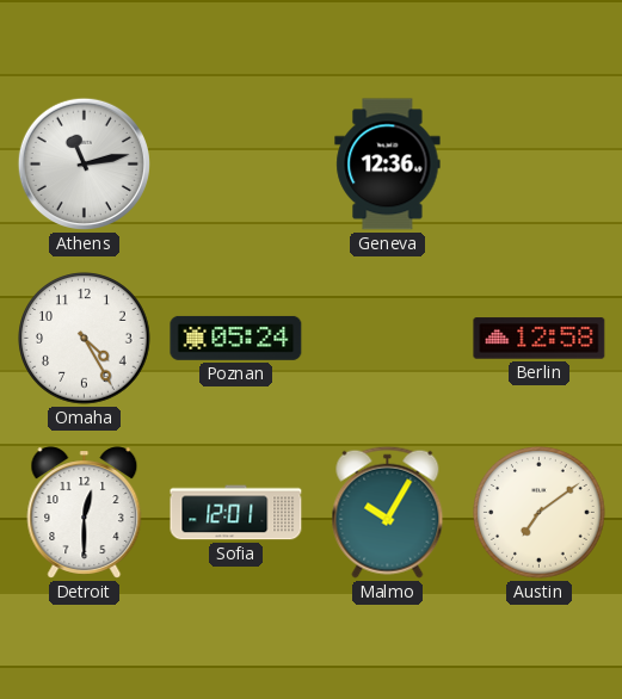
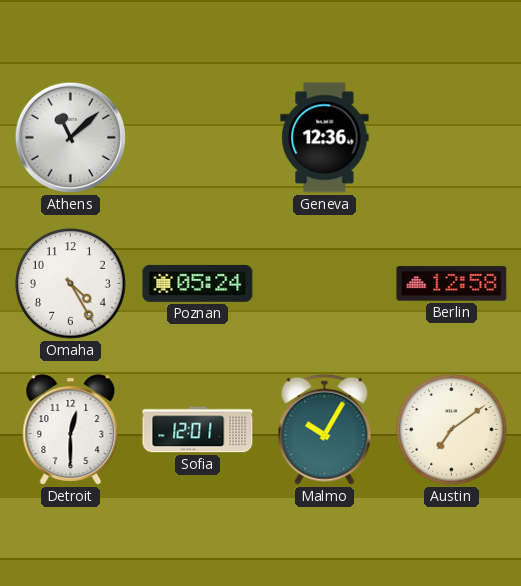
Athens: 11:13 -> 11:08
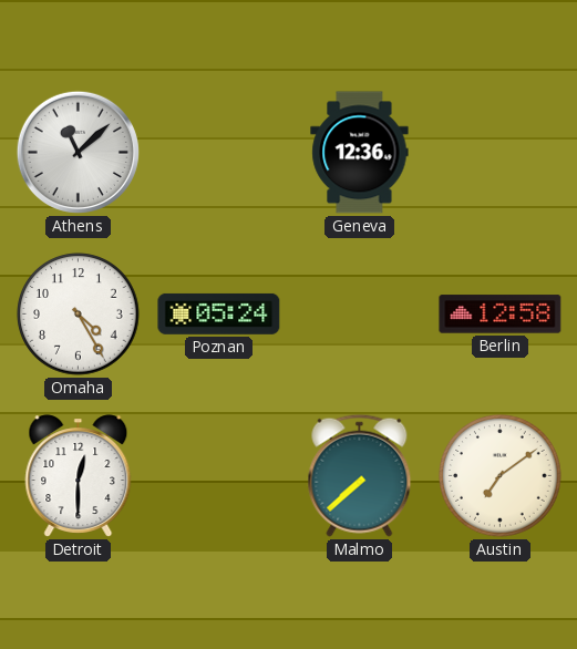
Sofia: 12:01 -> none
Malmo: 10:05 -> 7:38
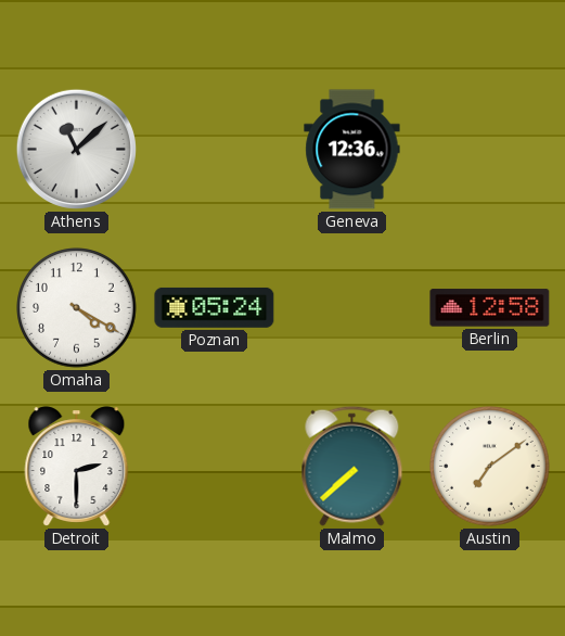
Omaha: 4:25 -> 4:20
Detroit: 12:30 -> 2:30
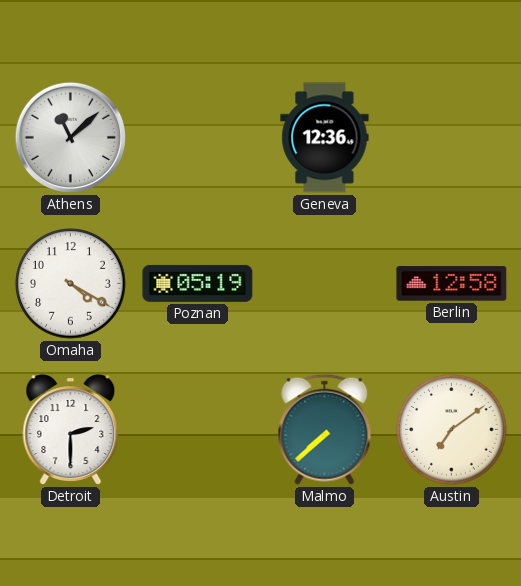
Poznan: 05:24 -> 05:19
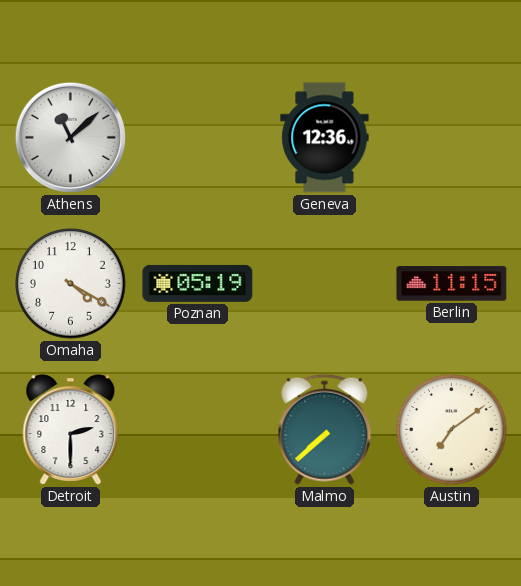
Berlin: 12:58 -> 11:15
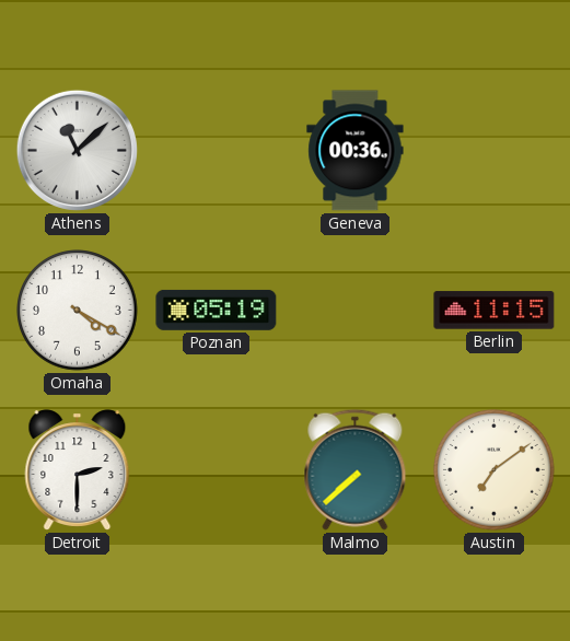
Geneva: 12:36 -> 00:36
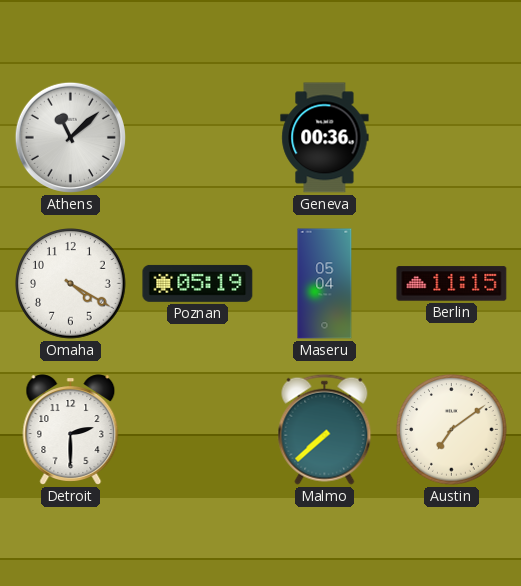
Maseru: none -> 05:04
